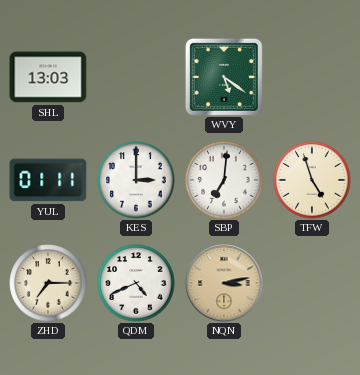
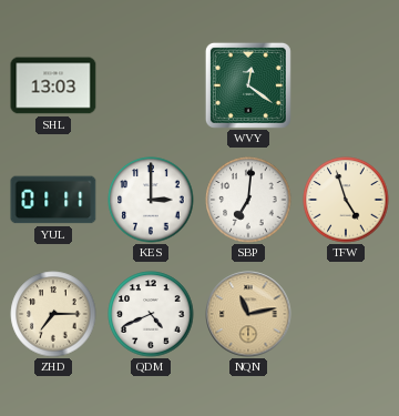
WVY: 5:21 -> 12:21
NQN: 3:13 -> 11:13
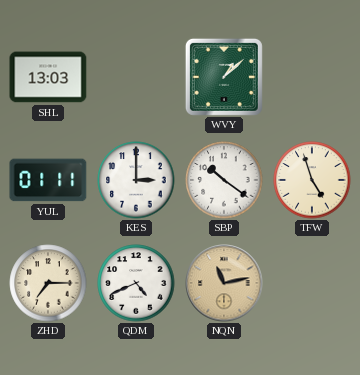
WVY: 12:21 -> 1:08
SBP: 7:01 -> 10:21
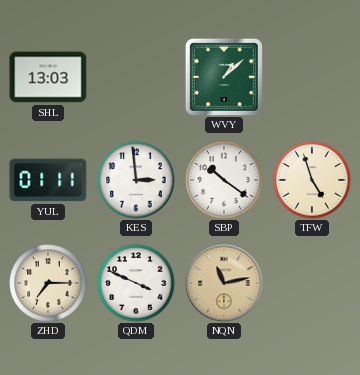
KES: 3:00 -> 2:59
QDM: 4:41 -> 3:49
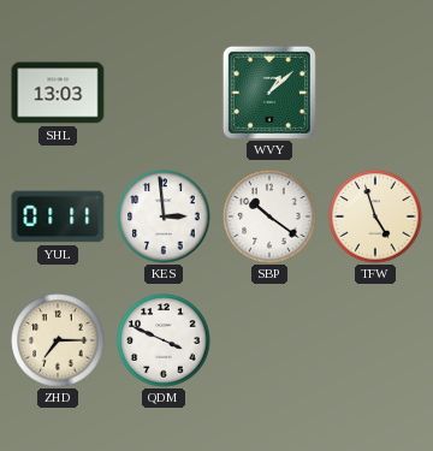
NQN: 11:13 -> none
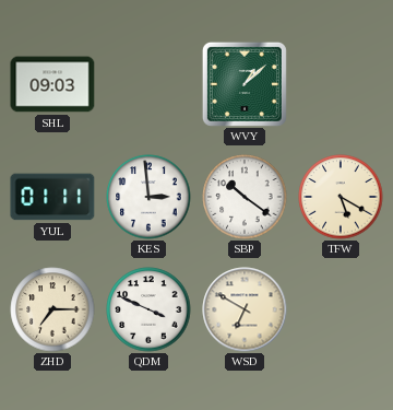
SHL: 13:03 -> 09:03
TFW: 4:57 -> 5:20
WSD: none -> 6:50
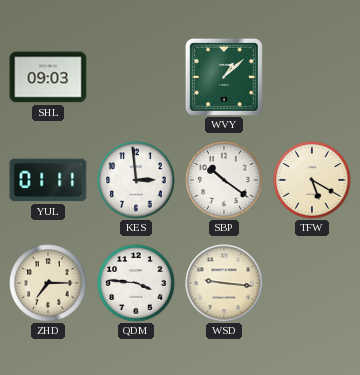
QDM: 3:49 -> 3:46
WSD: 6:50 -> 9:16
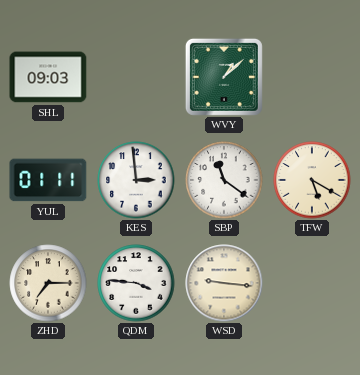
SBP: 10:21 -> 11:21
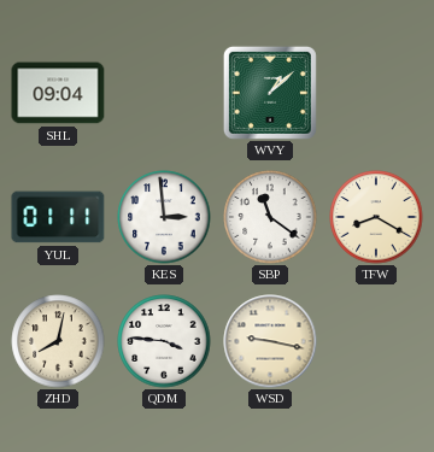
SHL: 09:03 -> 09:04
TFW: 5:20 -> 8:20
ZHD: 7:15 -> 8:02
WSD: 9:16 -> 9:17
